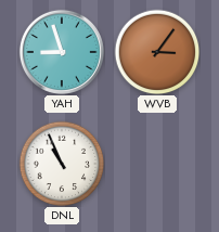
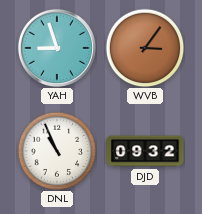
DJD: none -> 09:32
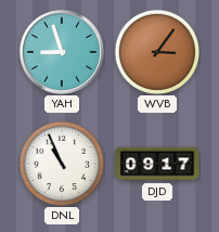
DJD: 09:32 -> 09:17
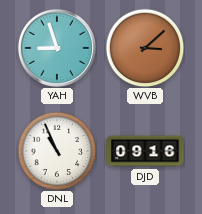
WVB: 3:06 -> 3:08
DJD: 09:17 -> 09:16
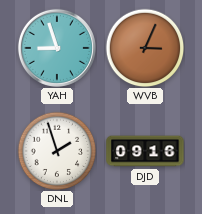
WVB: 3:08 -> 3:04
DNL: 10:56 -> 1:57
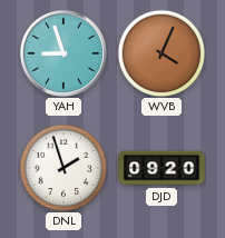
WVB: 3:04 -> 4:04
DJD: 09:16 -> 09:20
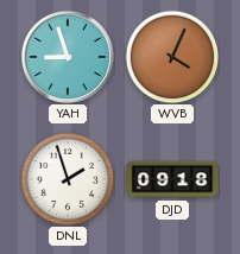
DJD: 09:20 -> 09:18
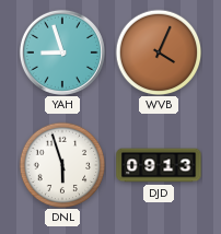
DNL: 1:57 -> 5:57
DJD: 09:18 -> 09:13
